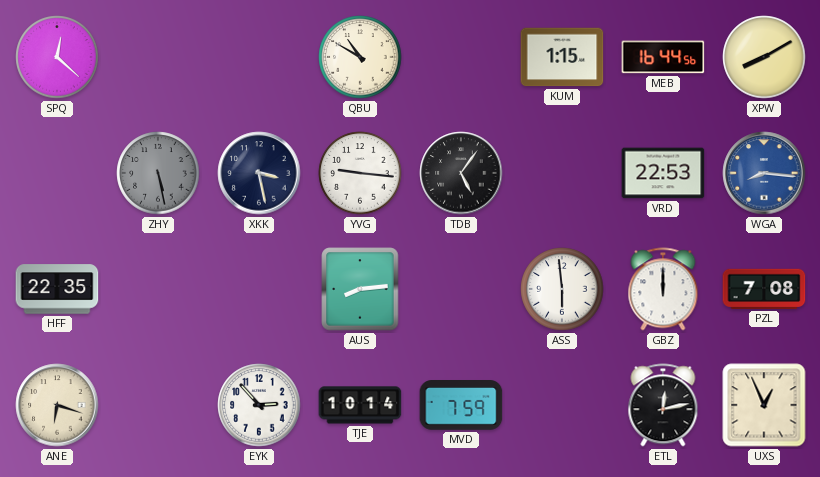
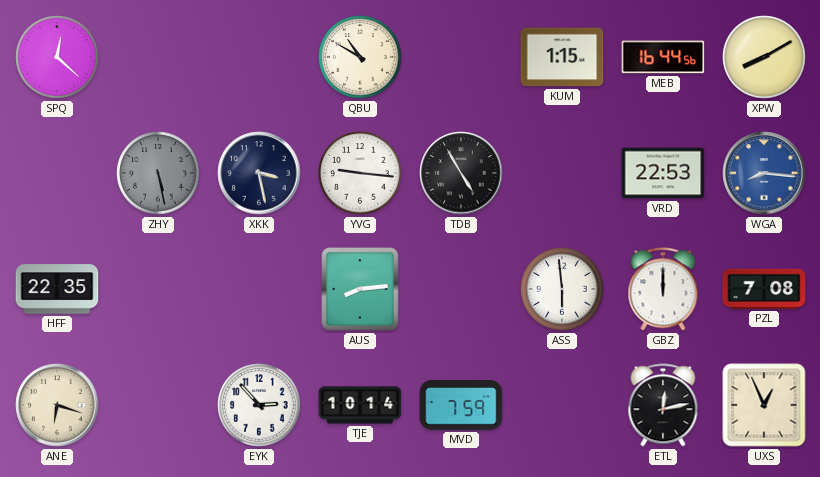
TDB: 5:06 -> 4:55
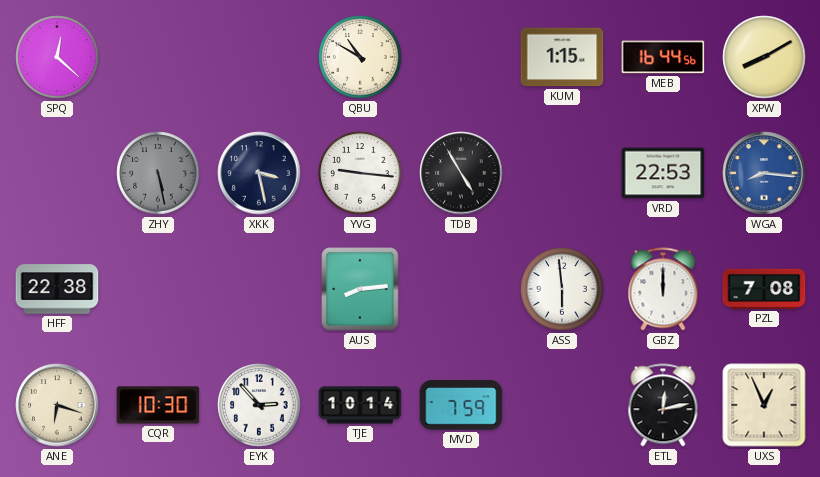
HFF: 22:35 -> 22:38
CQR: none -> 10:30
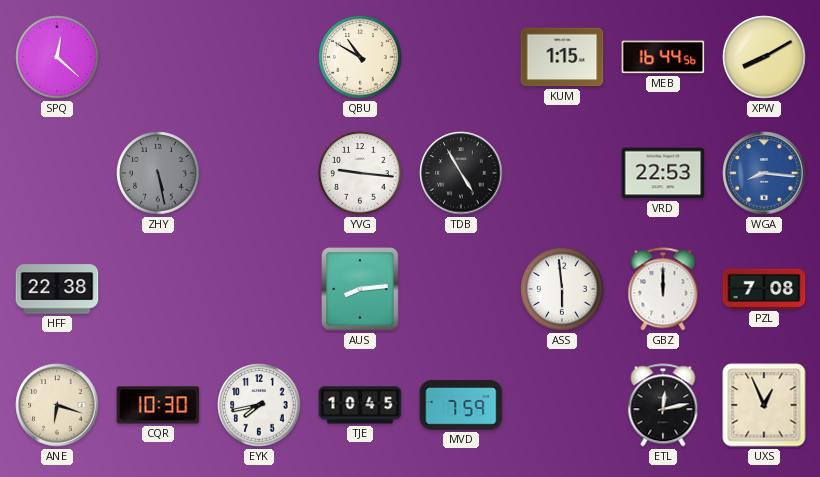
XKK: 3:28 -> none
EYK: 2:53 -> 7:43
TJE: 10:14 -> 10:45
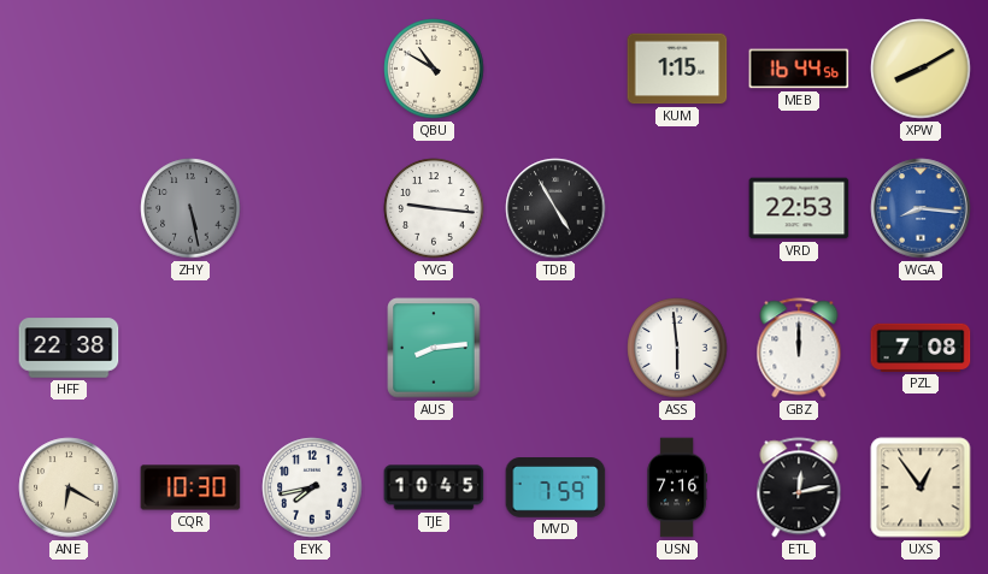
SPQ: 12:22 -> none
ANE: 6:18 -> 6:20
USN: none -> 7:16
UXS: 12:56 -> 12:54
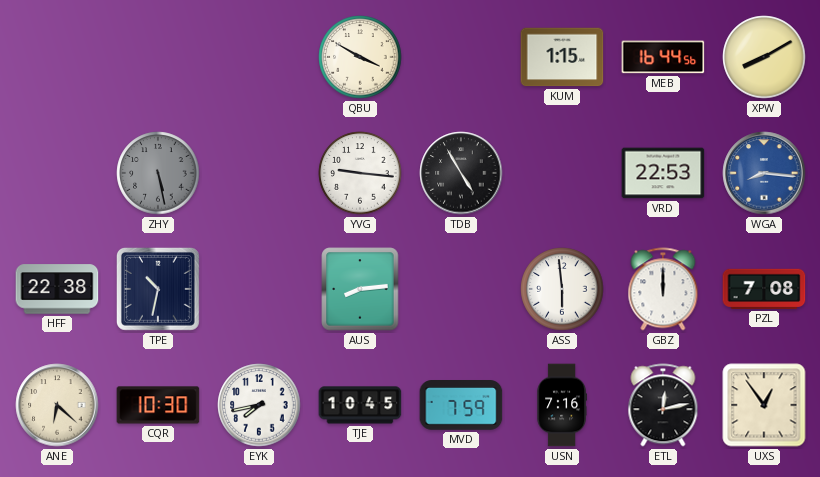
QBU: 10:50 -> 3:50
TPE: none -> 10:32
ANE: 6:20 -> 6:22
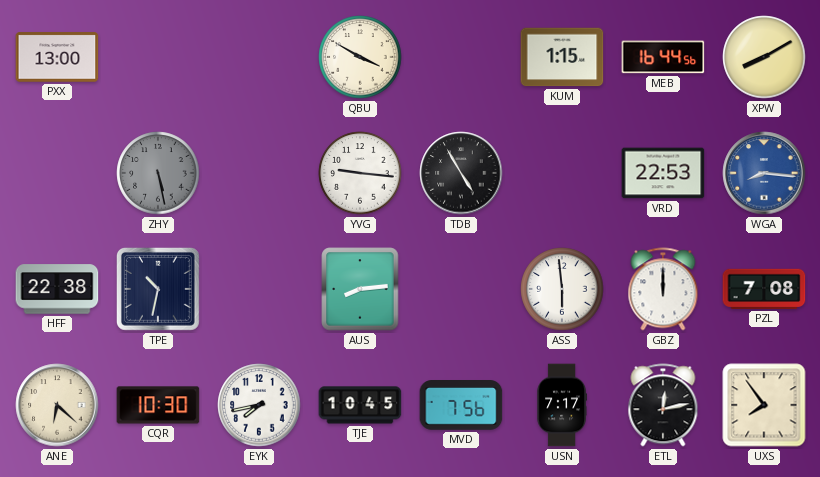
PXX: none -> 13:00
MVD: 7:59 -> 7:56
USN: 7:16 -> 7:17
UXS: 12:54 -> 7:54
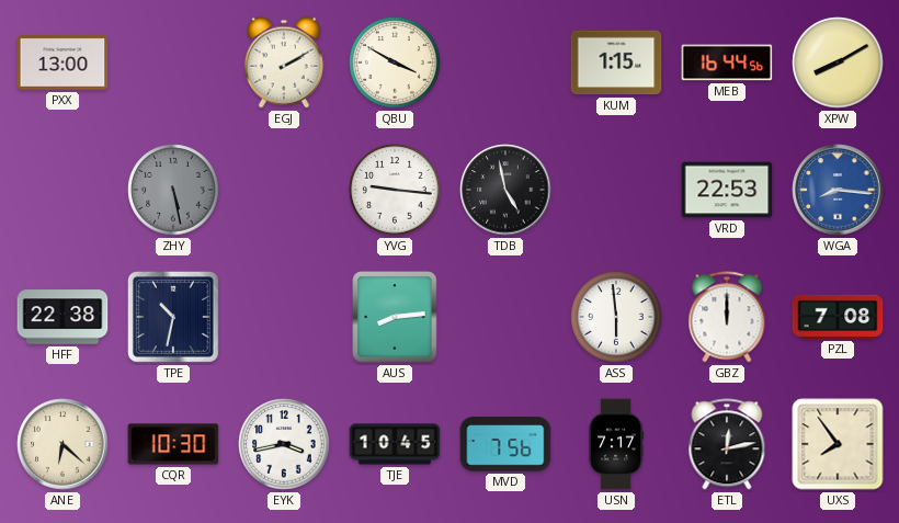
EGJ: none -> 2:10
TDB: 4:55 -> 4:58
EYK: 7:43 -> 3:43
